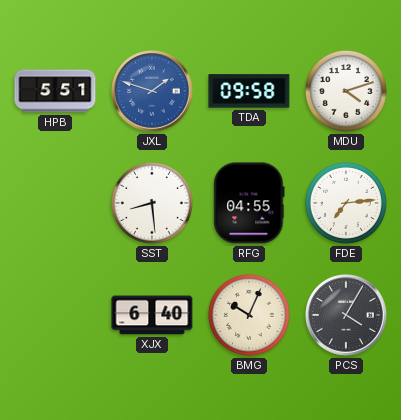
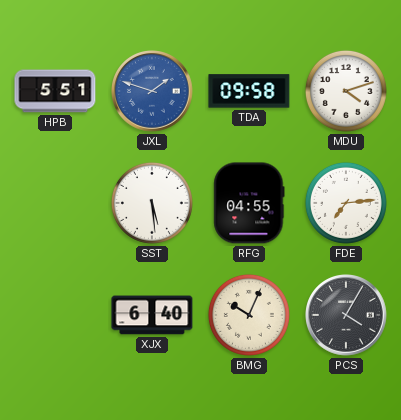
SST: 8:29 -> 5:29
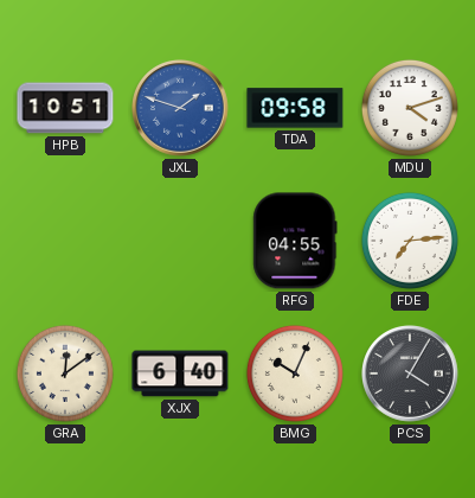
HPB: 5:51 -> 10:51
SST: 5:29 -> none
GRA: none -> 12:09
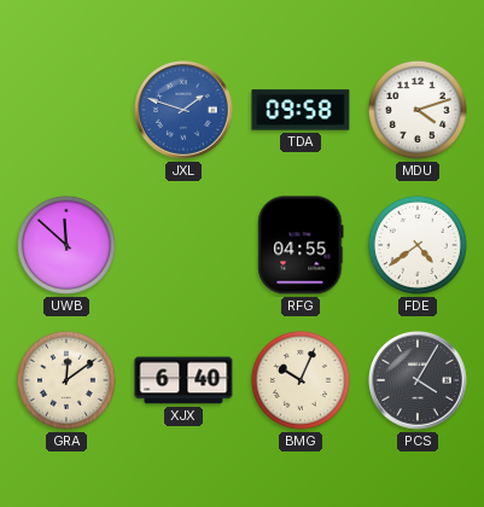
HPB: 10:51 -> none
UWB: none -> 11:52
FDE: 7:14 -> 4:39
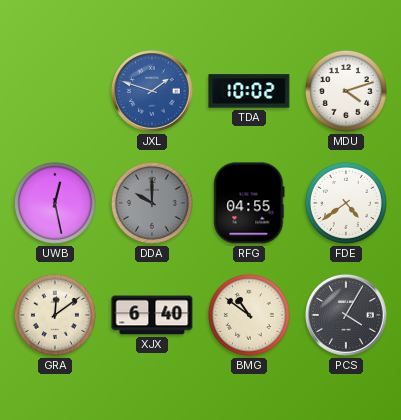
TDA: 09:58 -> 10:02
UWB: 11:52 -> 12:28
DDA: none -> 10:00
BMG: 10:04 -> 10:51
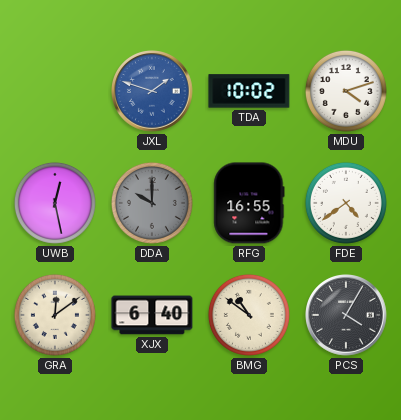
RFG: 04:55 -> 16:55
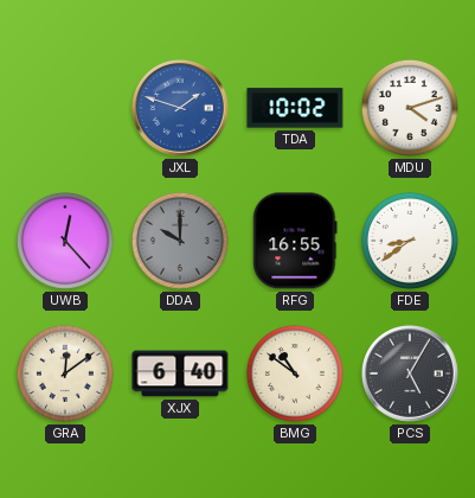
UWB: 12:28 -> 12:23
FDE: 4:39 -> 8:39
PCS: 4:05 -> 5:05
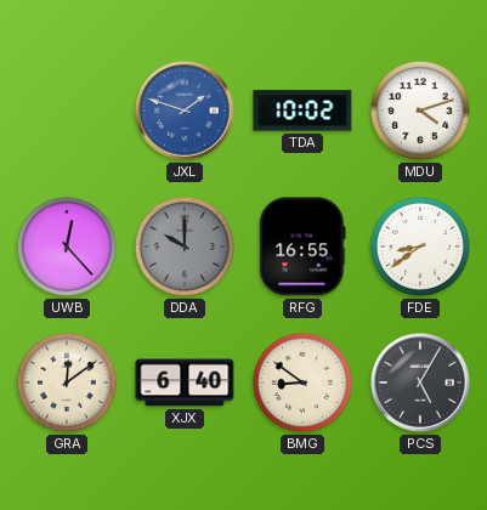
BMG: 10:51 -> 8:51
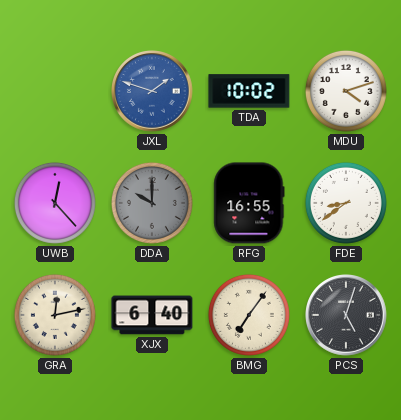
GRA: 12:09 -> 12:13
BMG: 8:51 -> 7:06
PCS: 5:05 -> 5:03
